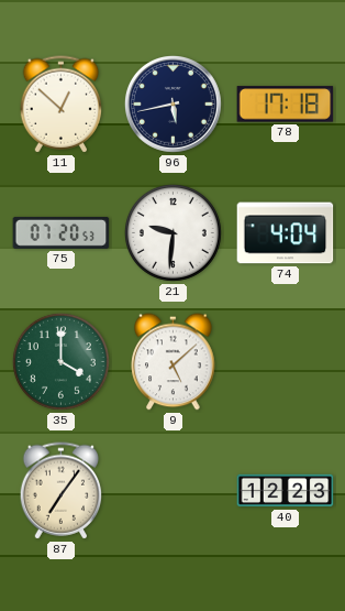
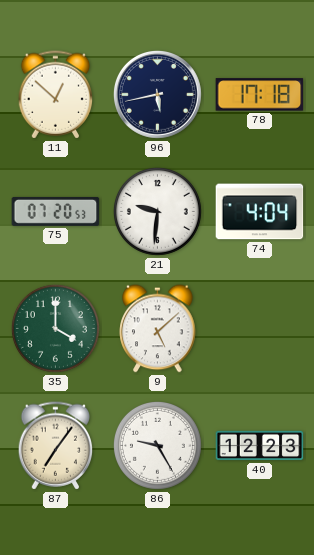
86: none -> 9:25
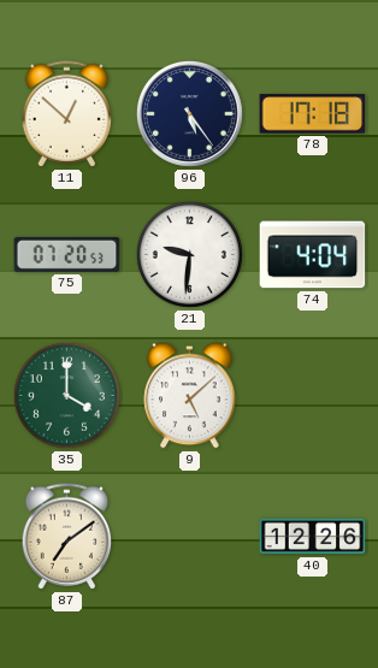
96: 5:43 -> 5:24
87: 7:06 -> 7:09
86: 9:25 -> none
40: 12:23 -> 12:26
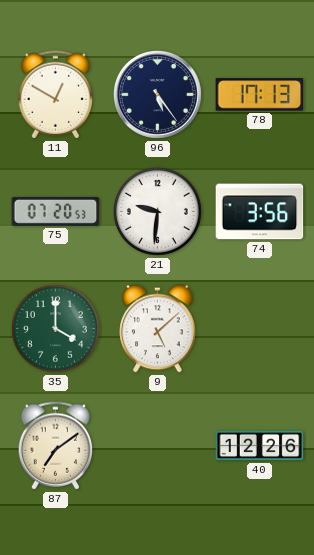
11: 12:52 -> 12:50
78: 17:18 -> 17:13
74: 4:04 -> 3:56
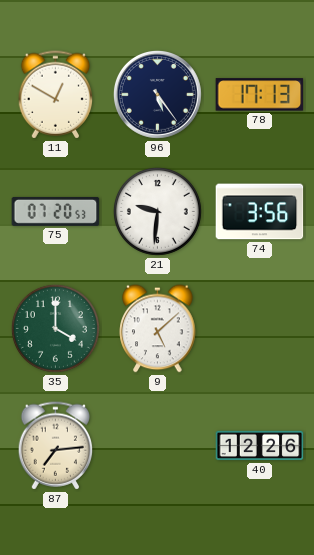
87: 7:09 -> 7:14
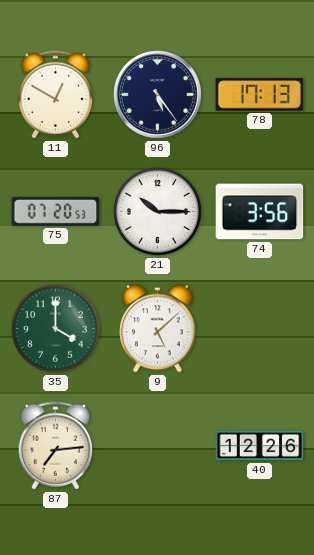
21: 9:31 -> 10:15
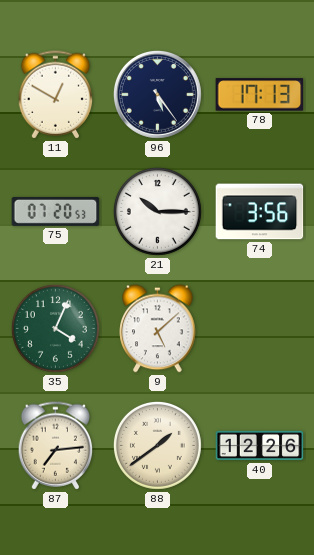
35: 4:00 -> 4:04
88: none -> 1:39
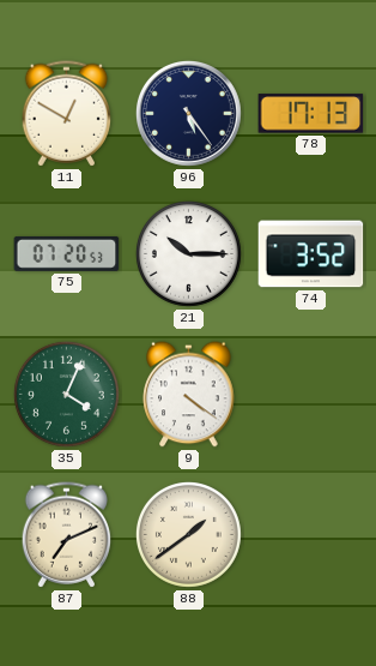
74: 3:56 -> 3:52
9: 5:08 -> 4:21
87: 7:14 -> 7:11
40: 12:26 -> none
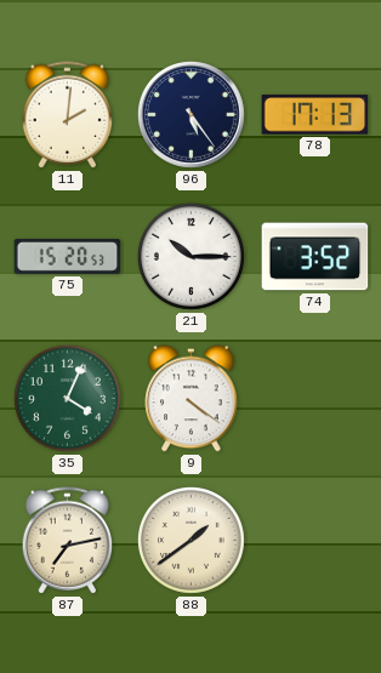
11: 12:50 -> 2:01
75: 07:20 -> 15:20
87: 7:11 -> 7:13
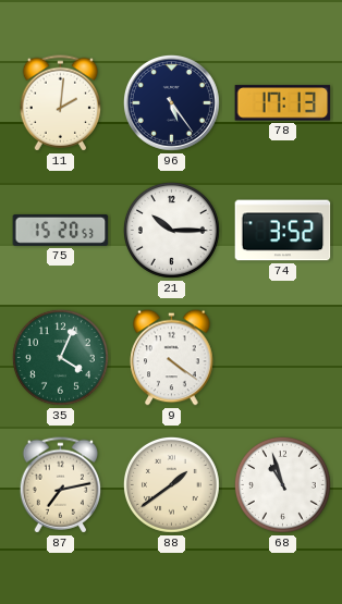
68: none -> 10:57
